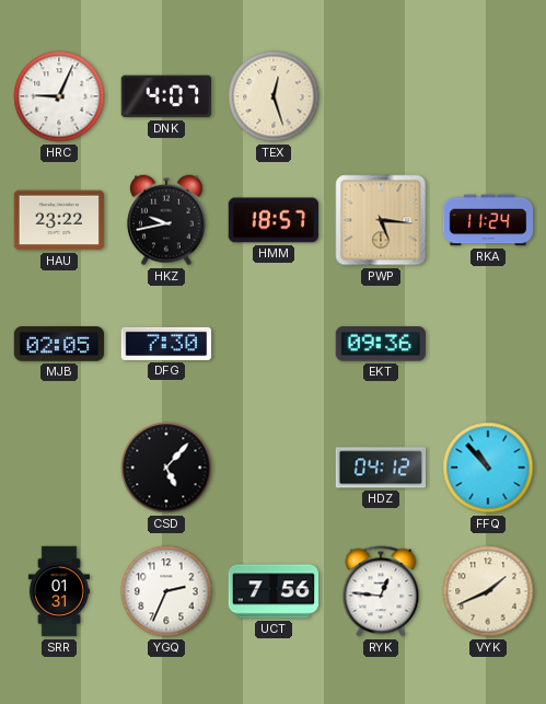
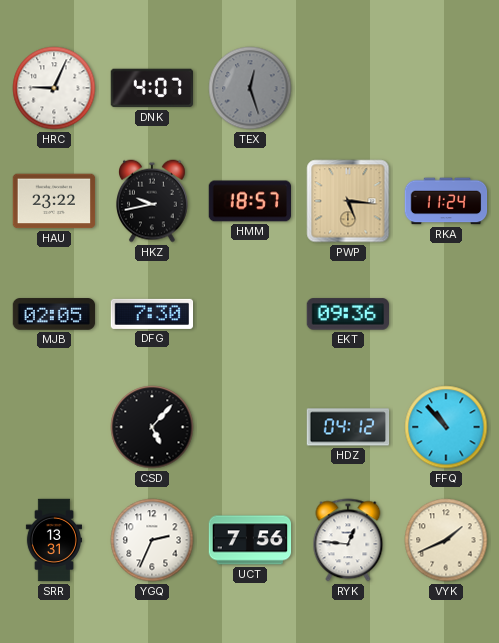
TEX dial: cream -> grey
SRR: 01:31 -> 13:31
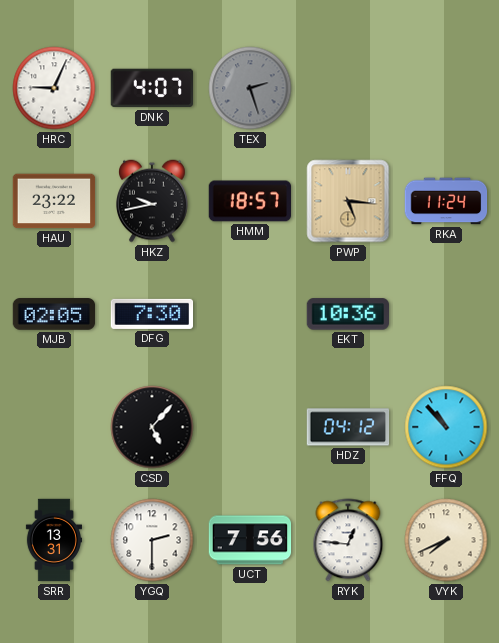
TEX: 12:27 -> 2:27
EKT: 09:36 -> 10:36
YGQ: 2:34 -> 2:30
VYK: 1:41 -> 7:41
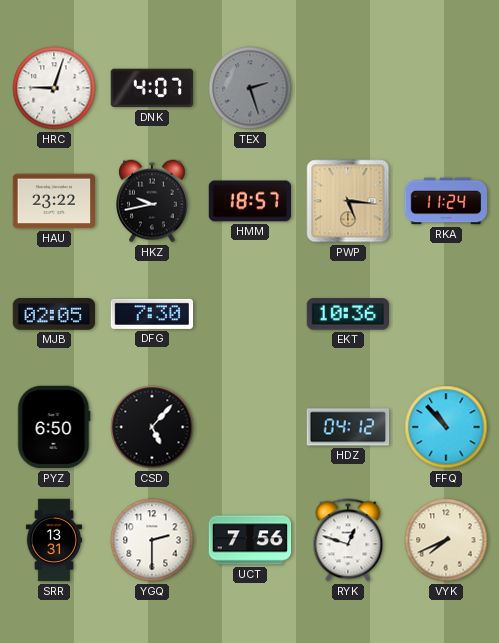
HRC: 9:04 -> 9:03
PYZ: none -> 6:50
RYK: 12:46 -> 12:48
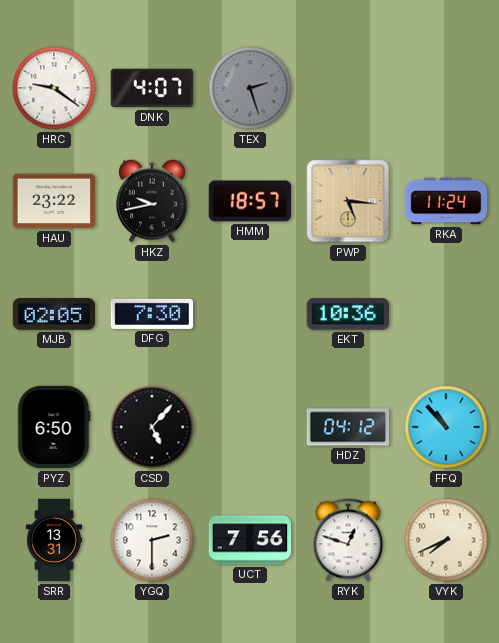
HRC: 9:03 -> 9:21
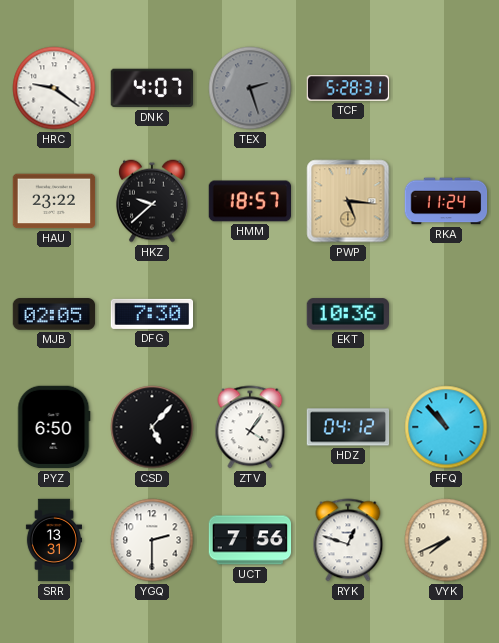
TCF: none -> 5:28
HKZ: 9:43 -> 9:38
ZTV: none -> 4:06
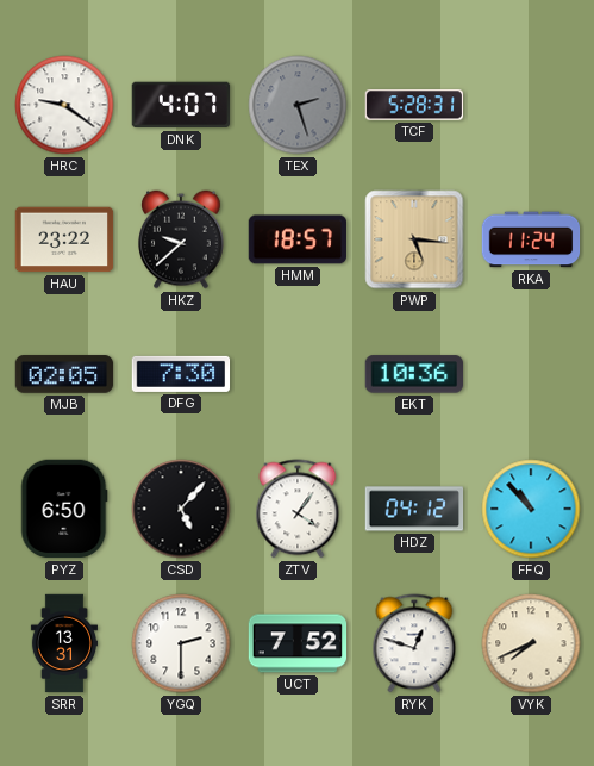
UCT: 7:56 -> 7:52
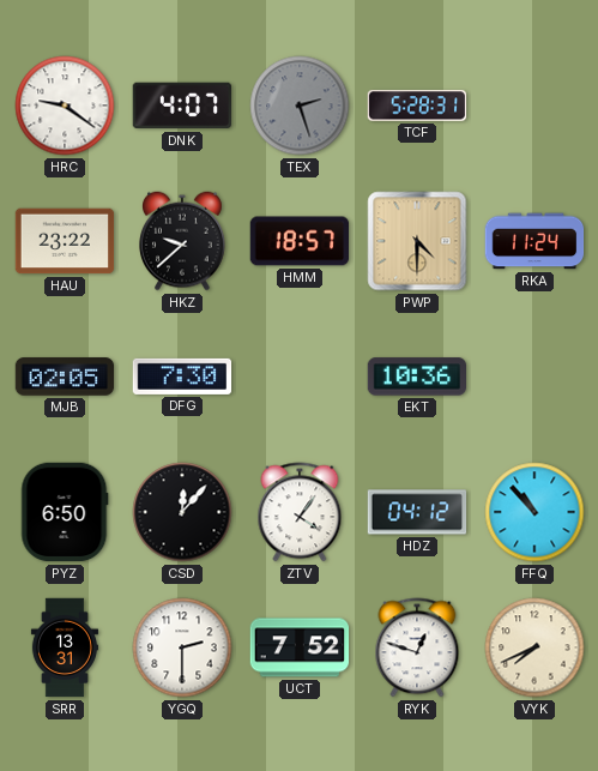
PWP: 5:16 -> 4:30
CSD: 5:07 -> 12:07
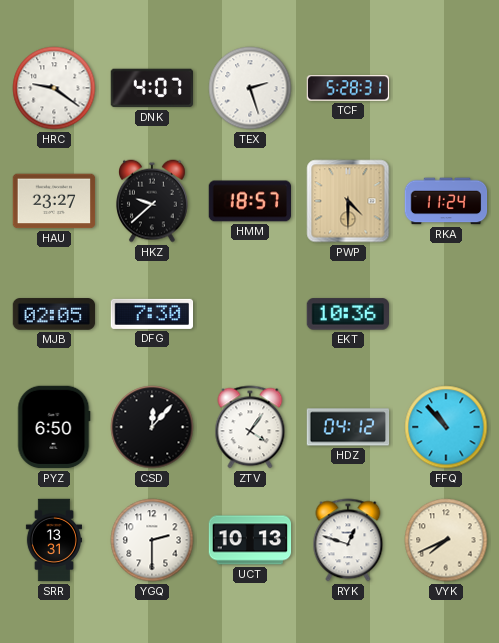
TEX dial: grey -> white
HAU: 23:22 -> 23:27
UCT: 7:52 -> 10:13
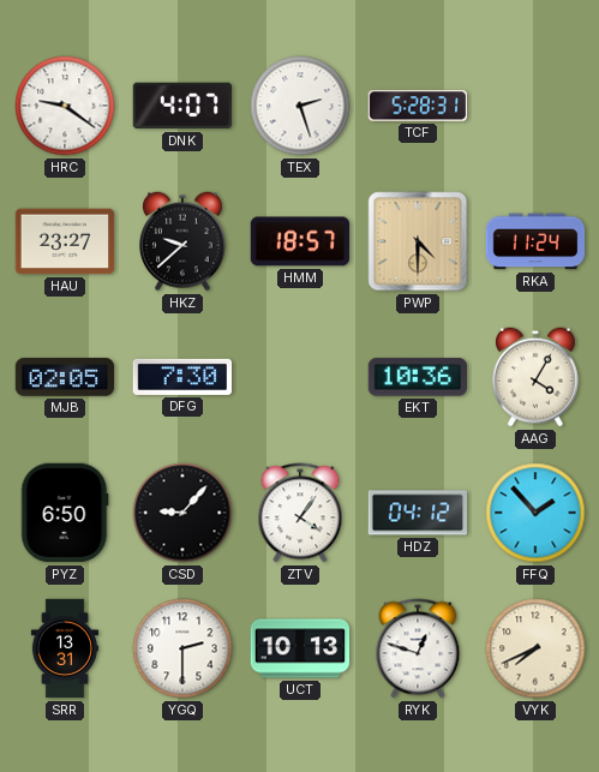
AAG: none -> 4:05
CSD: 12:07 -> 9:07
FFQ: 10:53 -> 1:53
